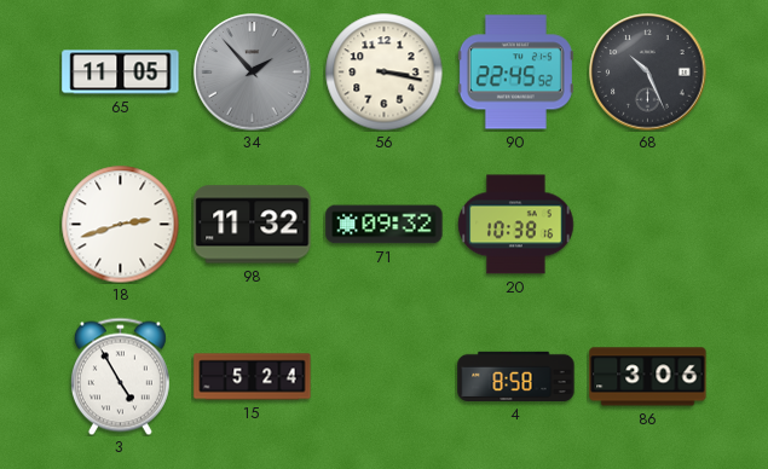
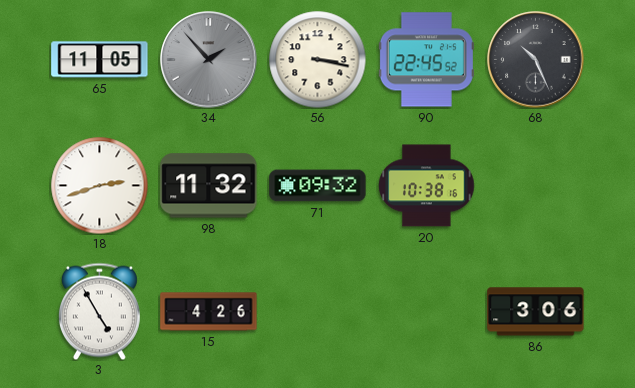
15: 5:24 -> 4:26
4: 8:58 -> none
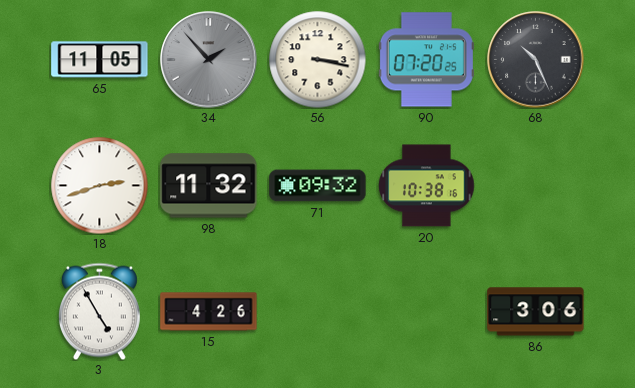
90: 22:45 -> 07:20
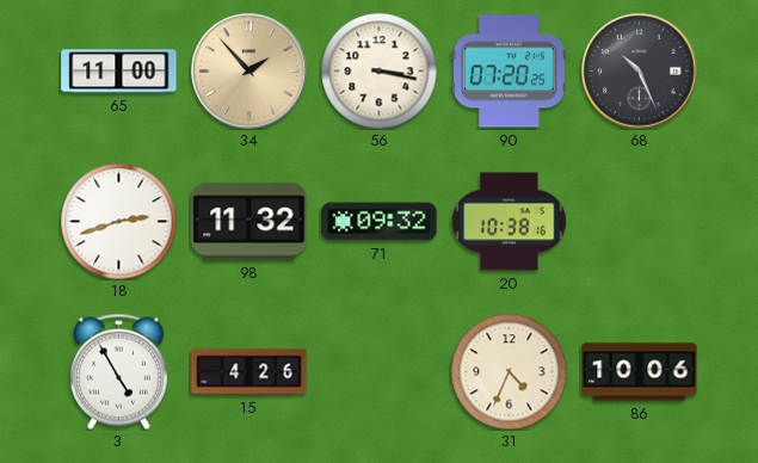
65: 11:05 -> 11:00
34 dial: grey -> champagne
31: none -> 4:34
86: 3:06 -> 10:06
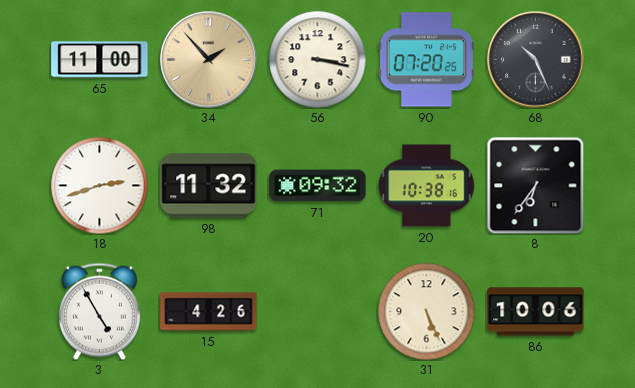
8: none -> 6:36
31: 4:34 -> 5:26
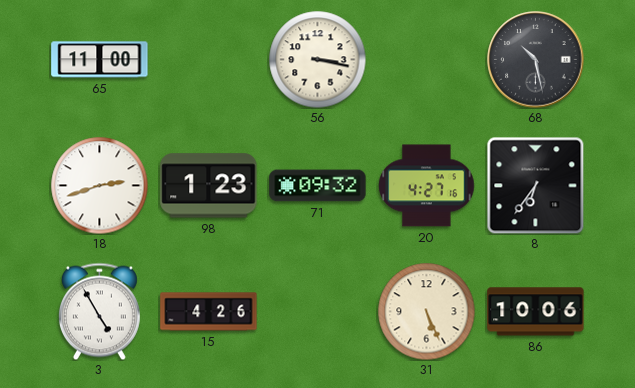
34: 1:53 -> none
90: 07:20 -> none
68: 10:26 -> 10:28
98: 11:32 -> 1:23
20: 10:38 -> 4:27
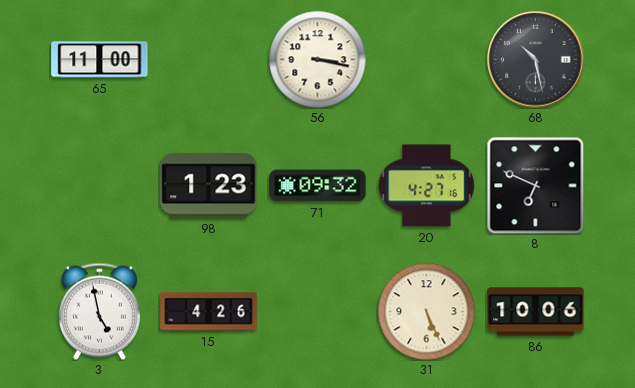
18: 2:42 -> none
8: 6:36 -> 6:49
3: 4:55 -> 4:58
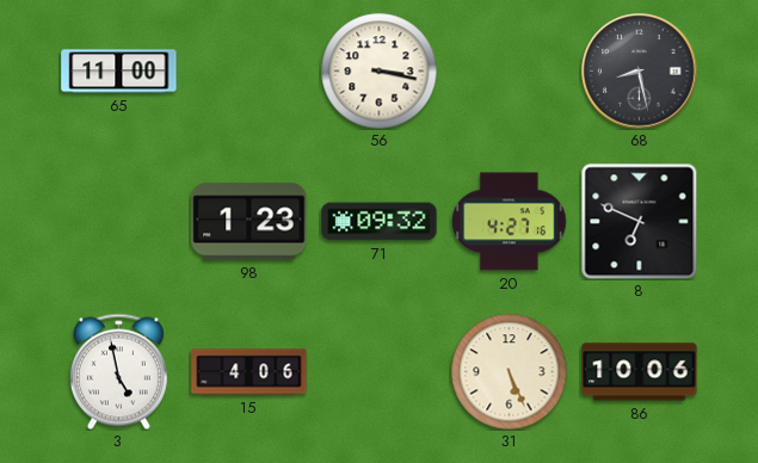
68: 10:28 -> 8:28
15: 4:26 -> 4:06
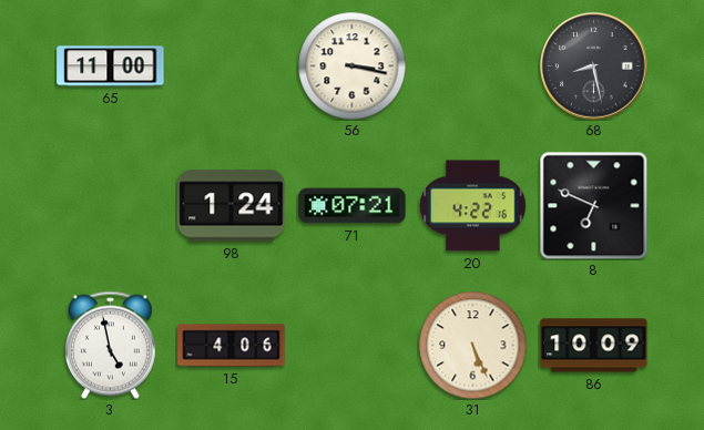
98: 1:23 -> 1:24
71: 09:32 -> 07:21
20: 4:27 -> 4:22
86: 10:06 -> 10:09
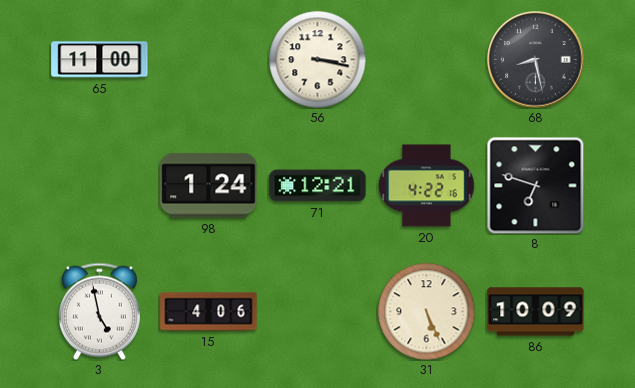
71: 07:21 -> 12:21
8: 6:49 -> 6:48
